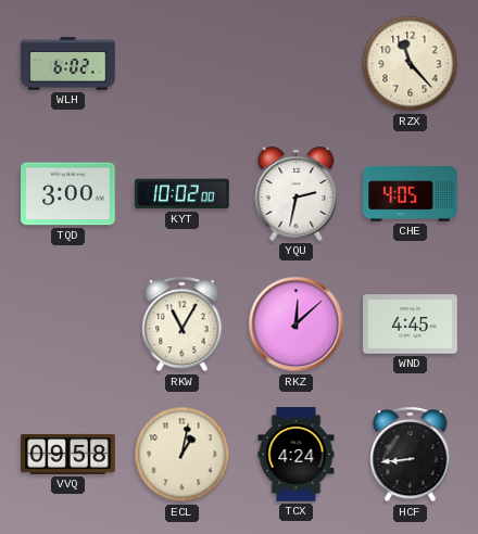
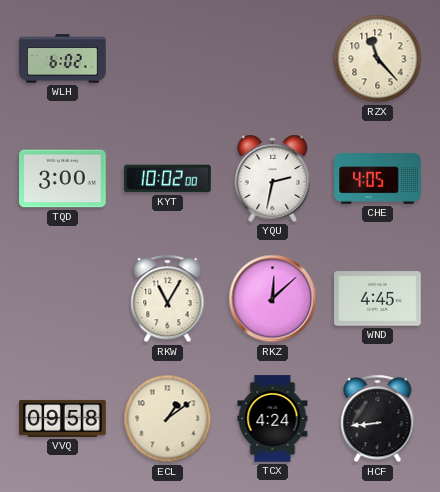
ECL: 1:02 -> 1:09
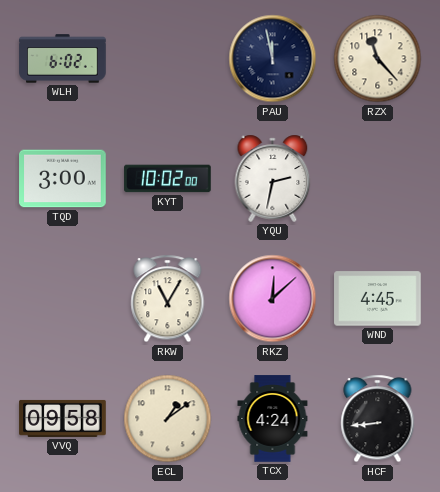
PAU: none -> 11:58
CHE: 4:05 -> none
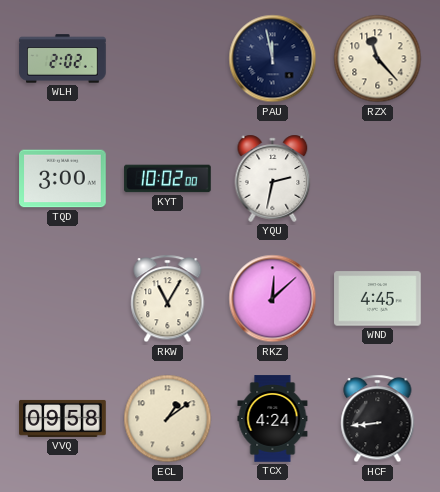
WLH: 6:02 -> 2:02
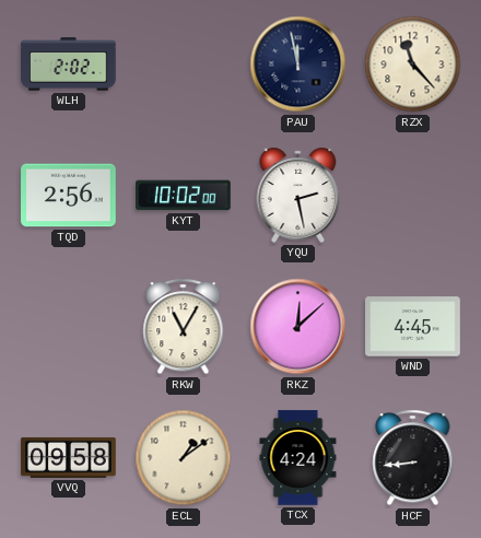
TQD: 3:00 -> 2:56
YQU: 2:32 -> 2:28
